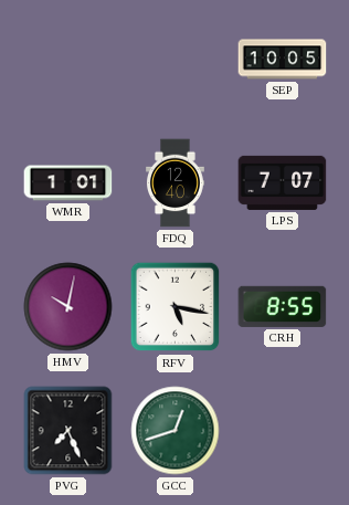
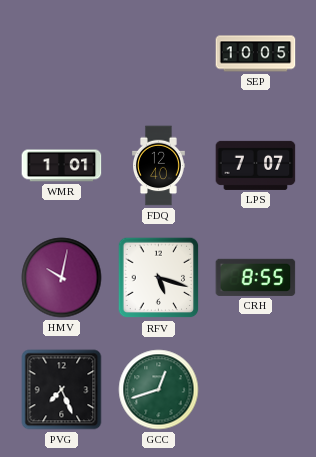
RFV: 5:17 -> 5:18
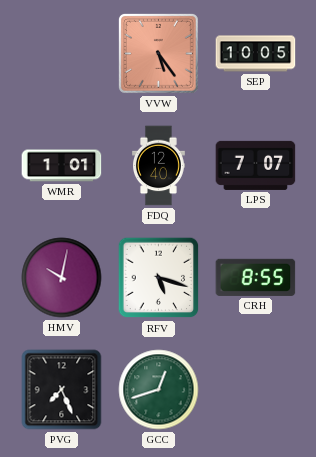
VVW: none -> 5:24
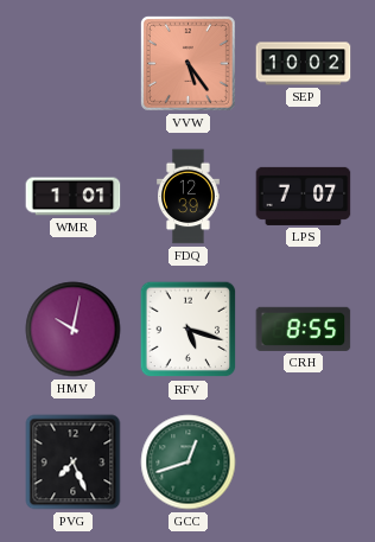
SEP: 10:05 -> 10:02
FDQ: 12:40 -> 12:39
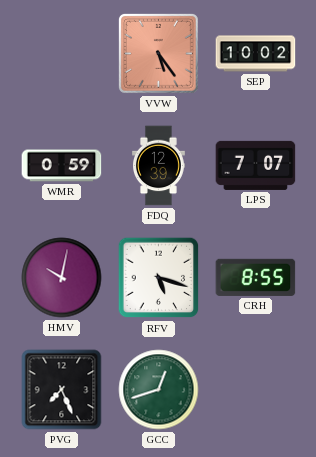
WMR: 1:01 -> 0:59
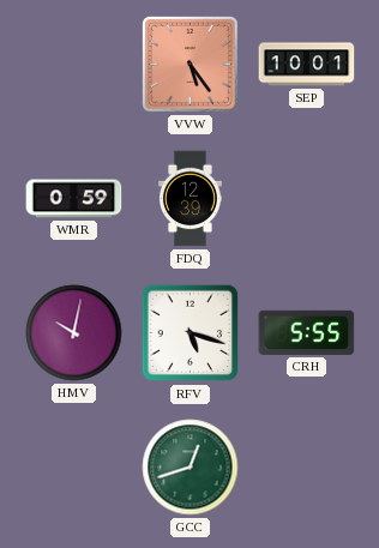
SEP: 10:02 -> 10:01
LPS: 7:07 -> none
CRH: 8:55 -> 5:55
PVG: 7:26 -> none
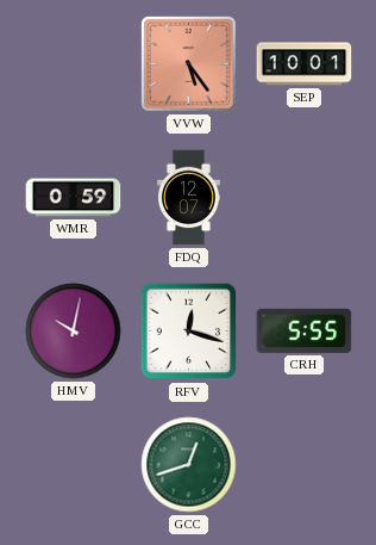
FDQ: 12:39 -> 12:07
RFV: 5:18 -> 12:18
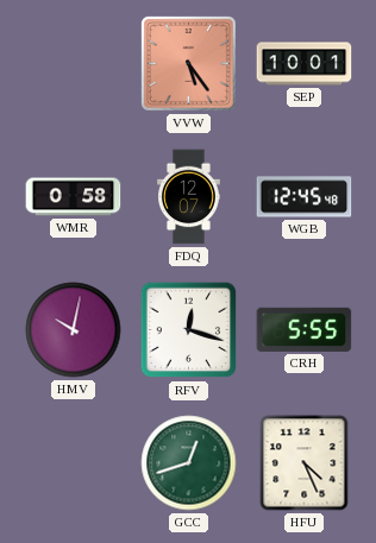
WMR: 0:59 -> 0:58
WGB: none -> 12:45
HFU: none -> 4:26
